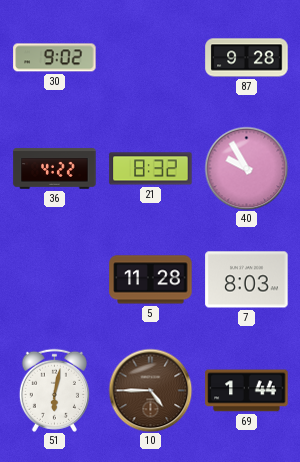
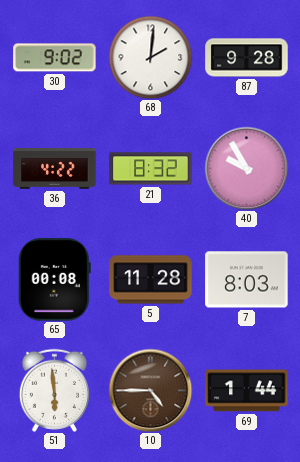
68: none -> 2:01
65: none -> 00:08
51: 6:02 -> 5:59
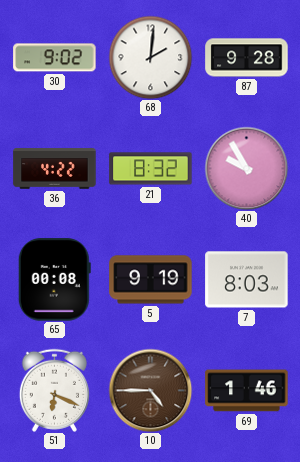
5: 11:28 -> 9:19
51: 5:59 -> 6:19
69: 1:44 -> 1:46
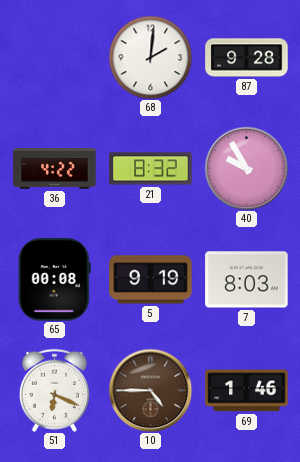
30: 9:02 -> none
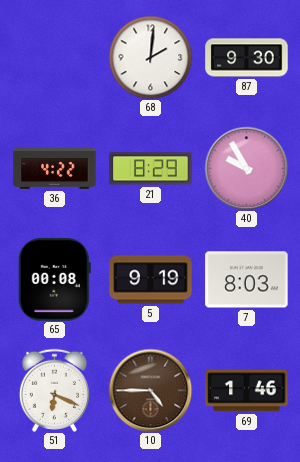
87: 9:28 -> 9:30
21: 8:32 -> 8:29
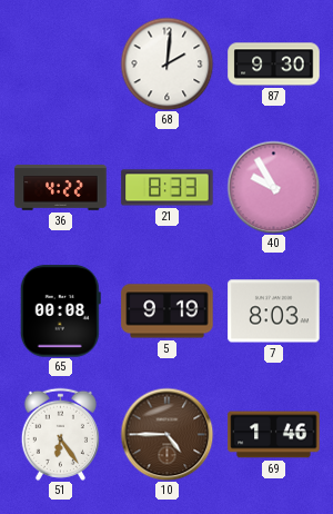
21: 8:29 -> 8:33
51: 6:19 -> 6:24
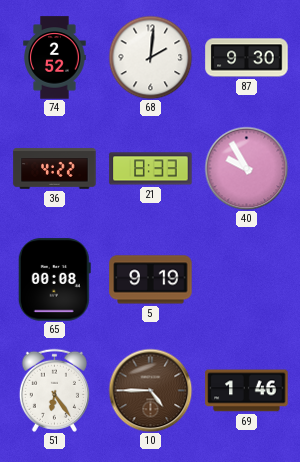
74: none -> 2:52
7: 8:03 -> none
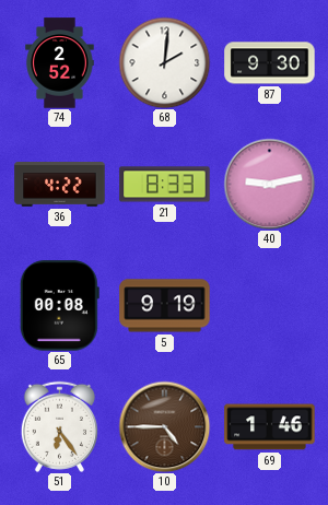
40: 9:55 -> 9:13
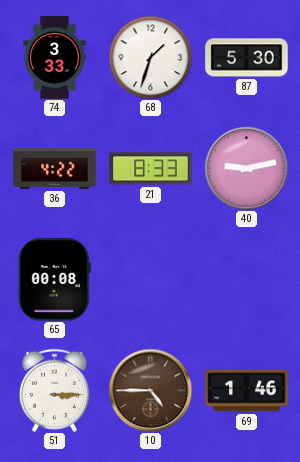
74: 2:52 -> 3:33
68: 2:01 -> 1:33
87: 9:30 -> 5:30
5: 9:19 -> none
51: 6:24 -> 3:15
